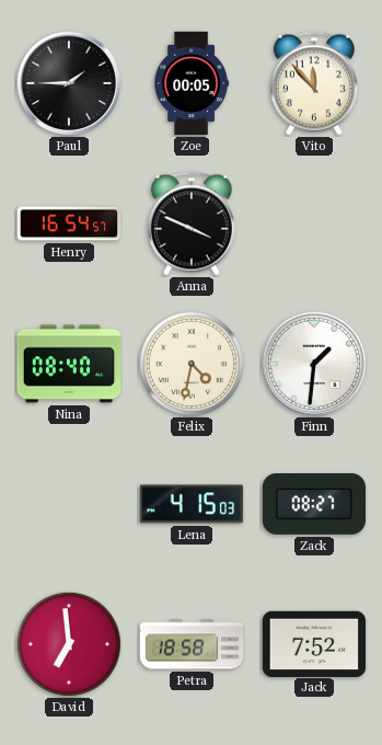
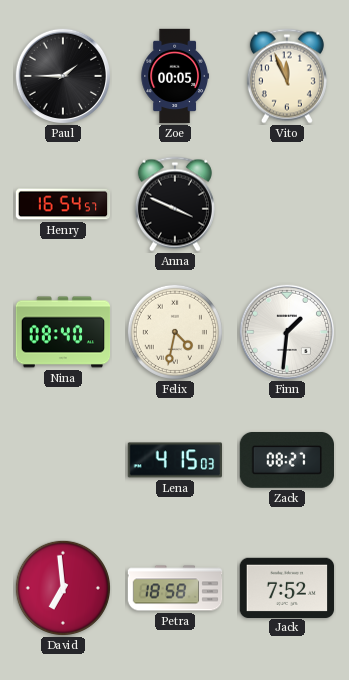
Vito: 11:53 -> 11:56
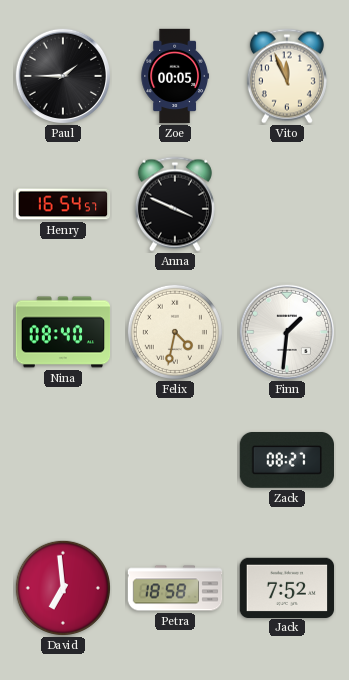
Lena: 4:15 -> none
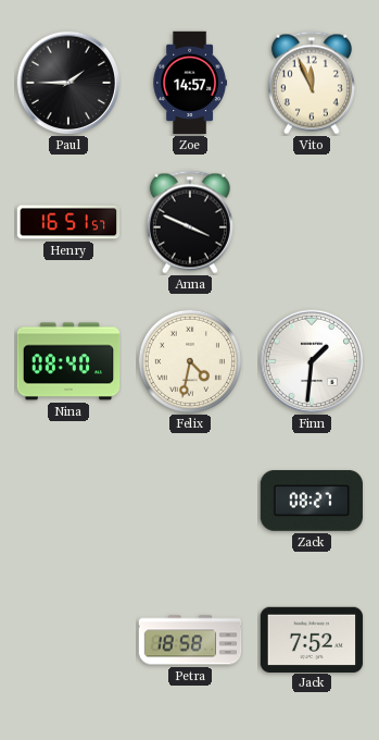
Zoe: 00:05 -> 14:57
Henry: 16:54 -> 16:51
David: 6:59 -> none
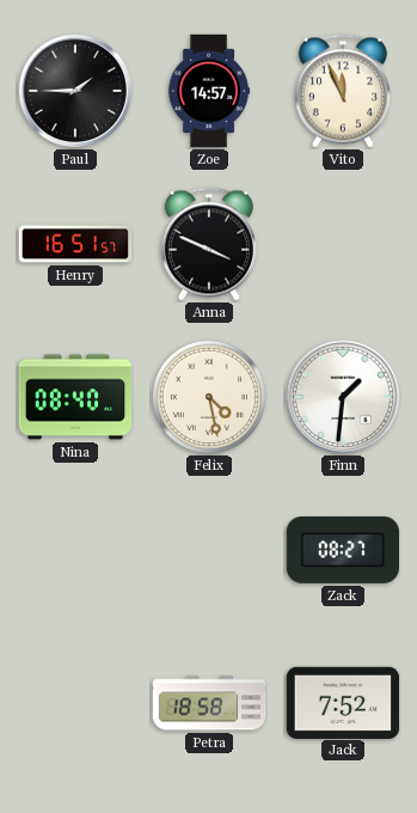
Felix: 4:32 -> 4:28
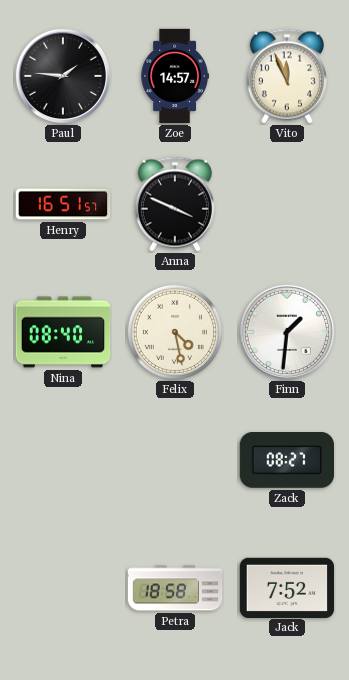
Paul: 1:45 -> 1:46
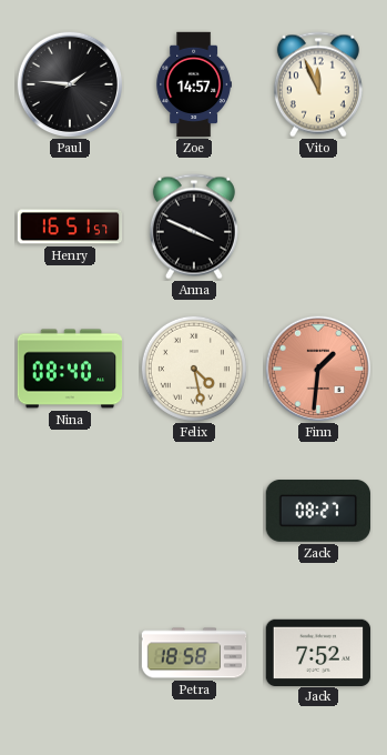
Finn dial: white -> salmon
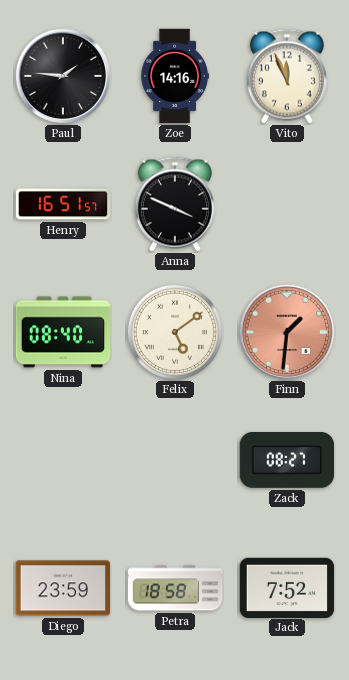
Zoe: 14:57 -> 14:16
Felix: 4:28 -> 5:09
Diego: none -> 23:59
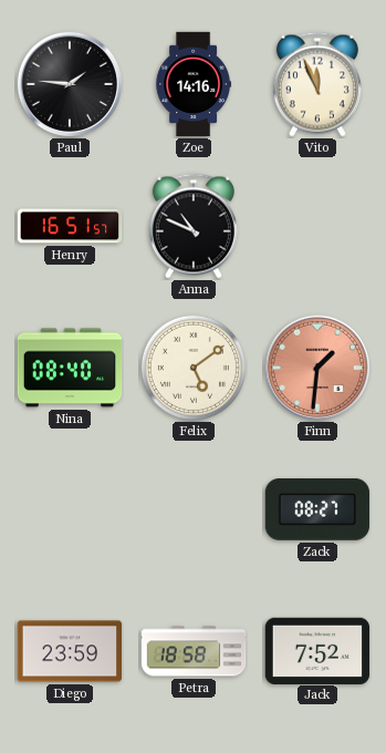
Anna: 3:49 -> 10:49
